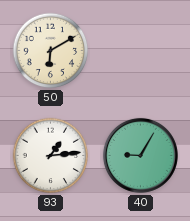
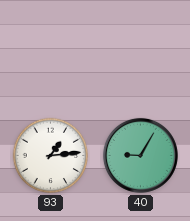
50: 6:10 -> none
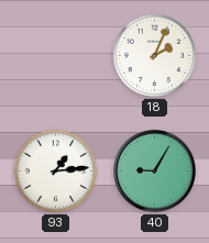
18: none -> 2:04
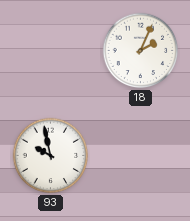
93: 1:14 -> 9:58
40: 9:05 -> none
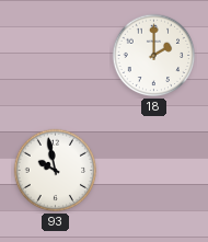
18: 2:04 -> 2:00
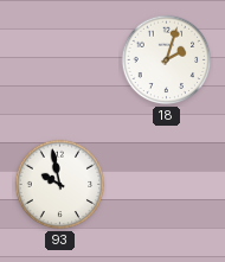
18: 2:00 -> 2:03
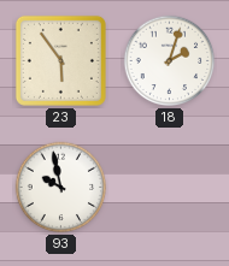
23: none -> 5:54
